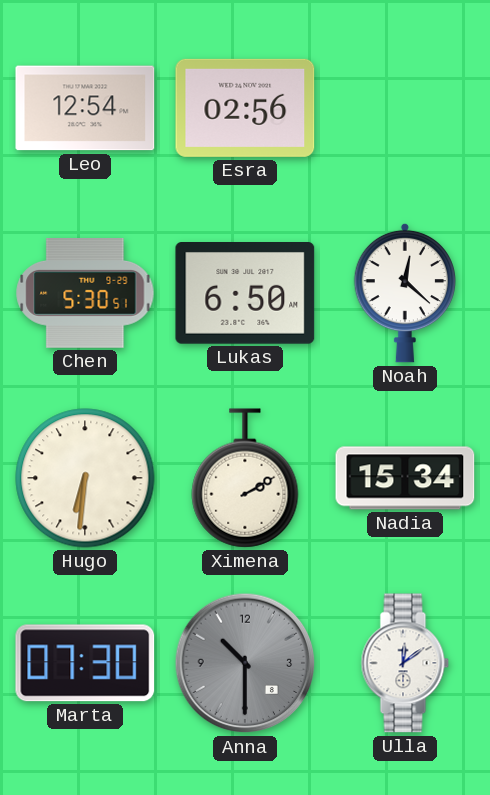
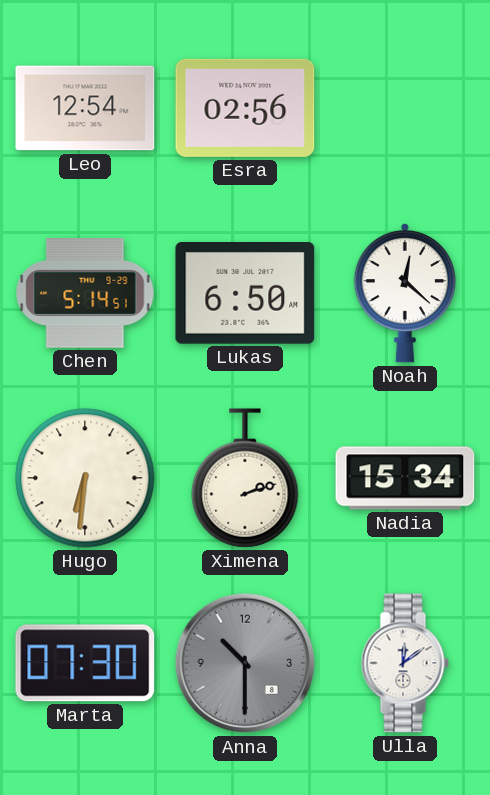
Chen: 5:30 -> 5:14
Ximena: 2:10 -> 2:12
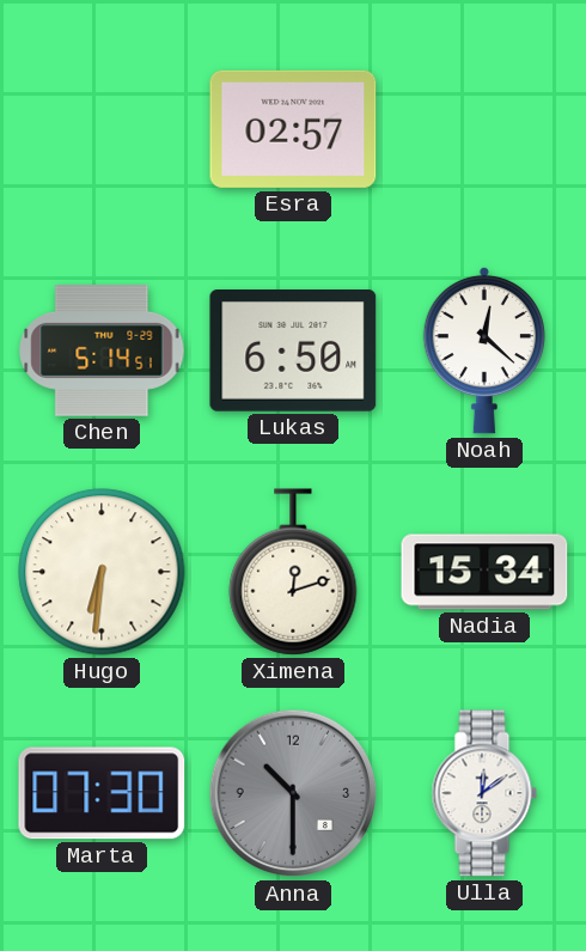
Leo: 12:54 -> none
Esra: 02:56 -> 02:57
Ximena: 2:12 -> 12:12
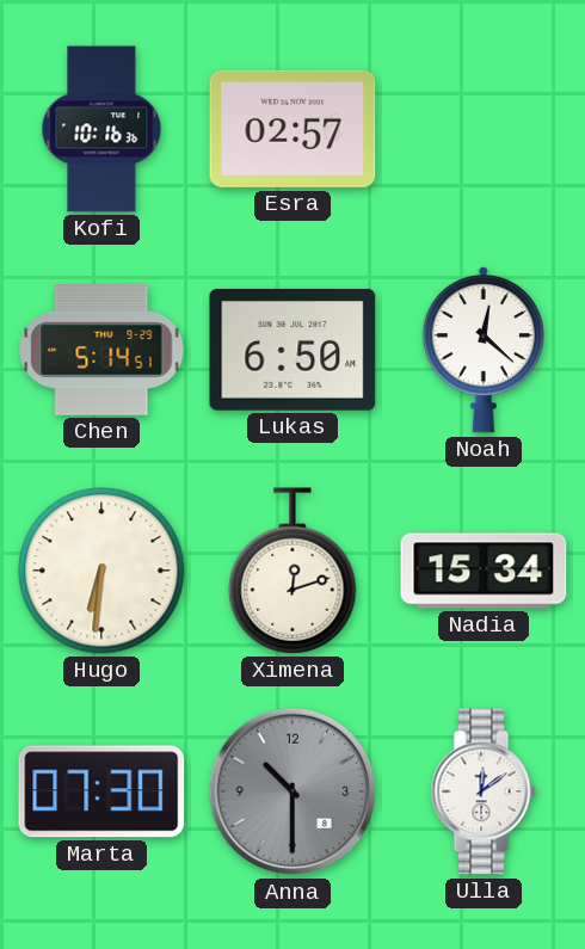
Kofi: none -> 10:16
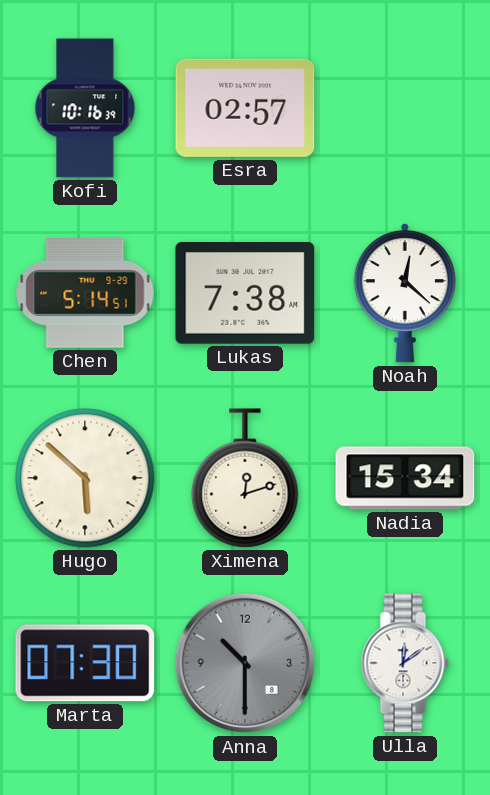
Kofi: 10:16:36 -> 10:16:39
Lukas: 6:50 -> 7:38
Hugo: 6:31 -> 5:52
